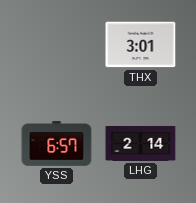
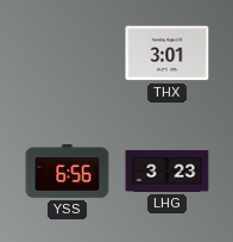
YSS: 6:57 -> 6:56
LHG: 2:14 -> 3:23
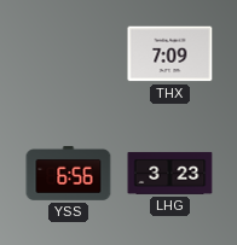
THX: 3:01 -> 7:09
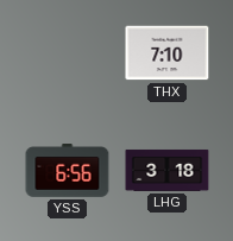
THX: 7:09 -> 7:10
LHG: 3:23 -> 3:18
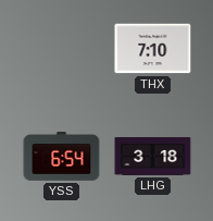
YSS: 6:56 -> 6:54
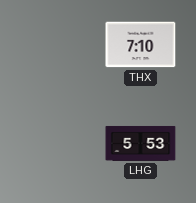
YSS: 6:54 -> none
LHG: 3:18 -> 5:53
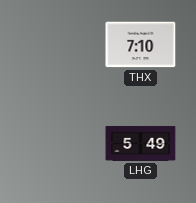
LHG: 5:53 -> 5:49
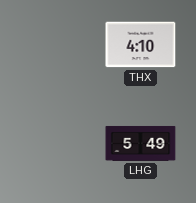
THX: 7:10 -> 4:10
